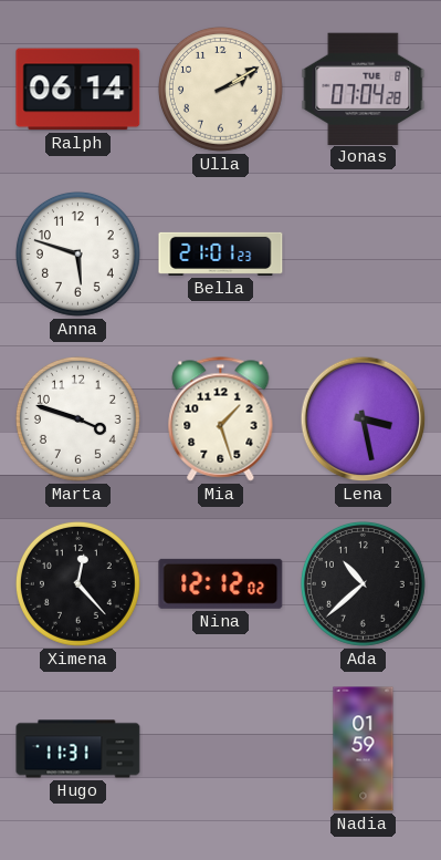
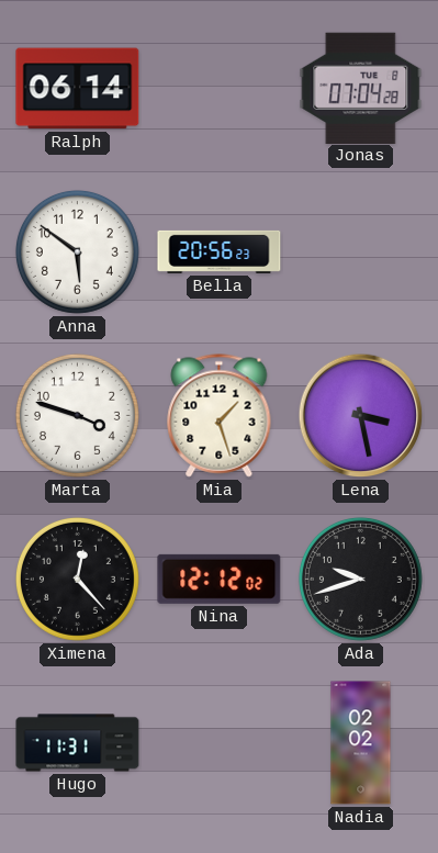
Ulla: 2:10 -> none
Anna: 5:48 -> 5:51
Bella: 21:01 -> 20:56
Ada: 10:38 -> 9:42
Nadia: 01:59 -> 02:02
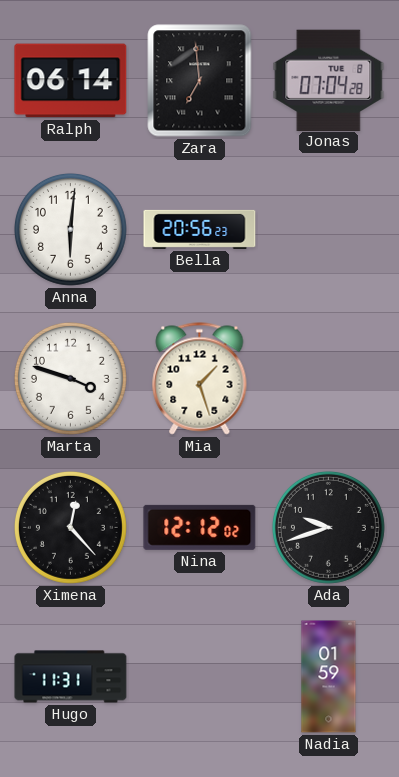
Zara: none -> 6:59
Anna: 5:51 -> 6:01
Lena: 3:28 -> none
Nadia: 02:02 -> 01:59
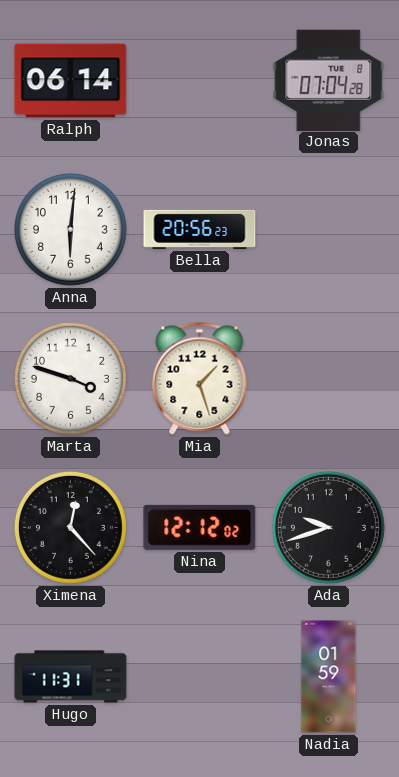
Zara: 6:59 -> none
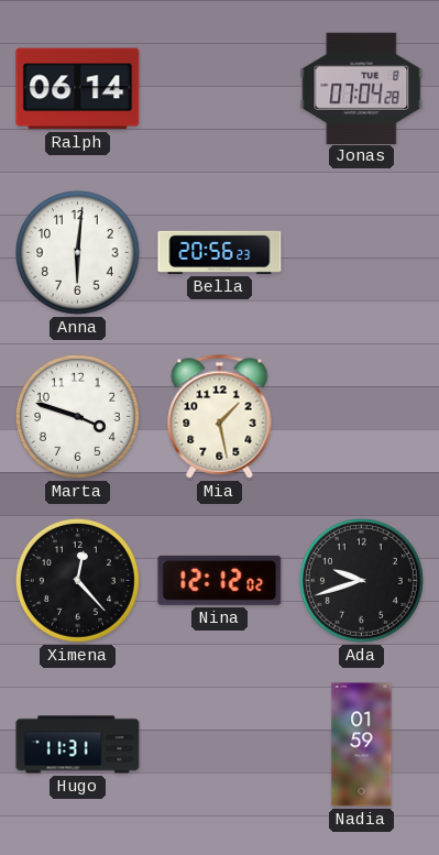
Mia: 1:27 -> 1:28
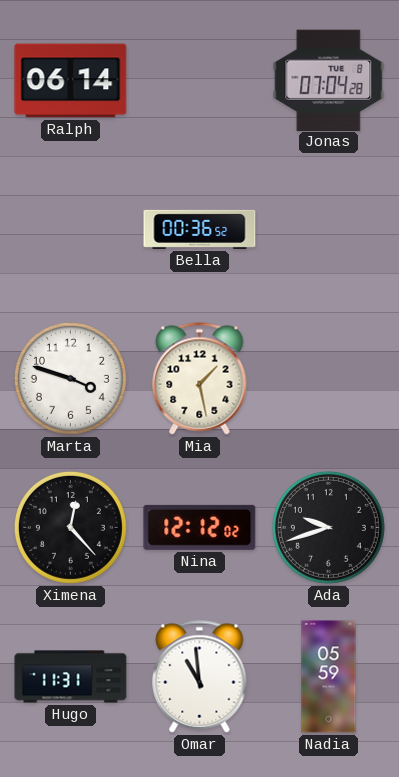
Anna: 6:01 -> none
Bella: 20:56 -> 00:36
Omar: none -> 10:59
Nadia: 01:59 -> 05:59
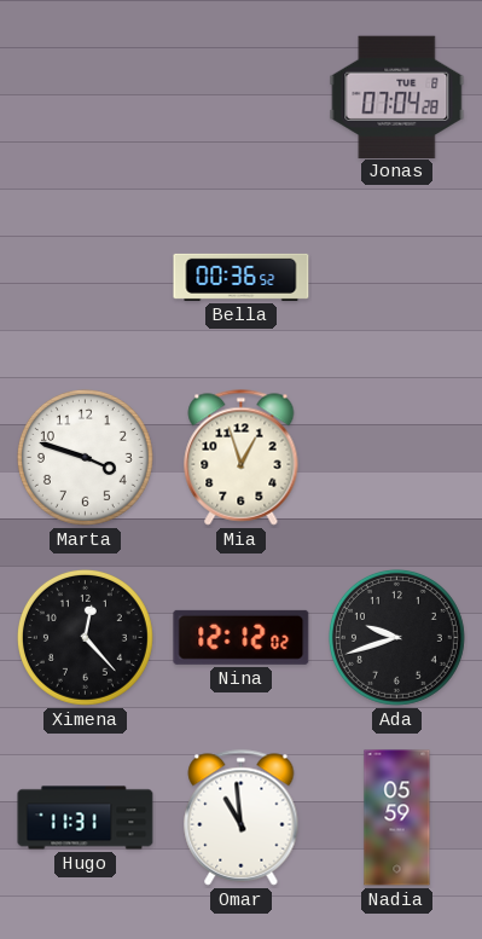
Ralph: 06:14 -> none
Mia: 1:28 -> 12:57
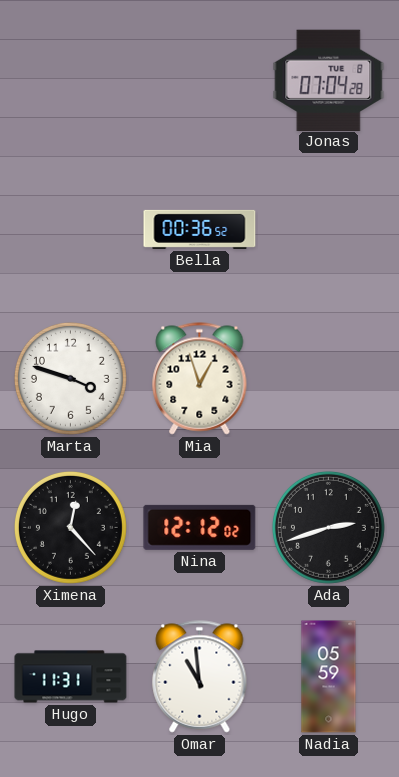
Ada: 9:42 -> 2:42
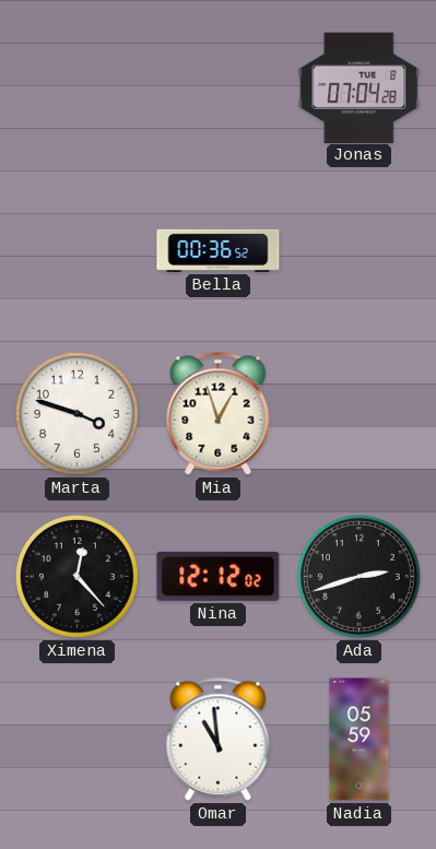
Hugo: 11:31 -> none
